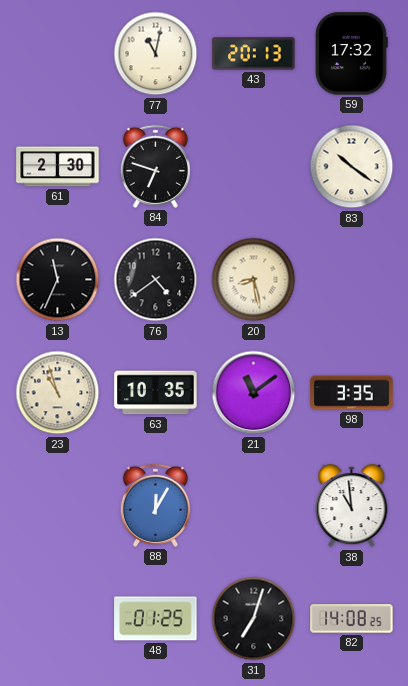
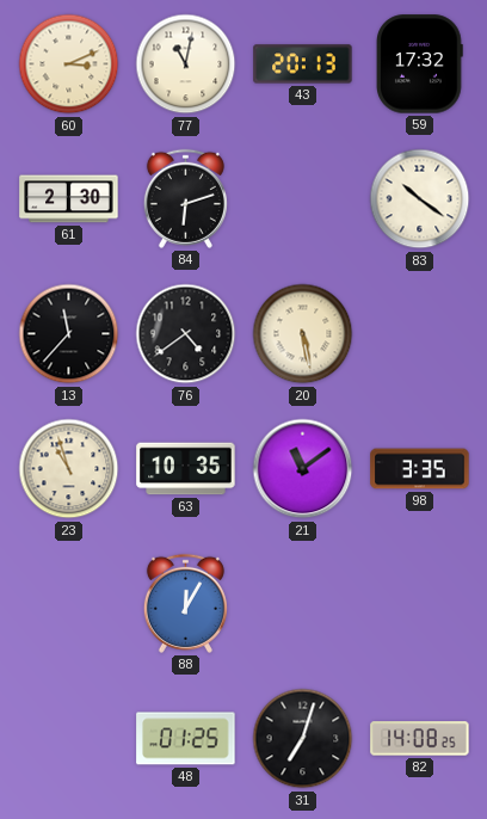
60: none -> 3:11
84: 6:48 -> 6:12
13: 11:34 -> 11:37
20: 8:28 -> 5:28
38: 10:59 -> none
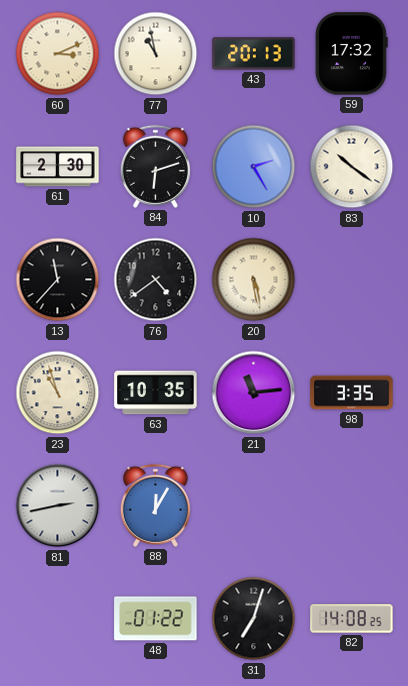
77: 11:02 -> 10:58
10: none -> 2:25
21: 11:09 -> 11:14
81: none -> 2:43
48: 01:25 -> 01:22
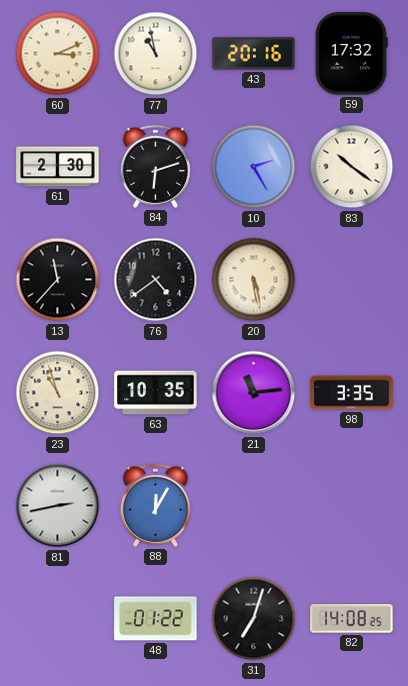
43: 20:13 -> 20:16
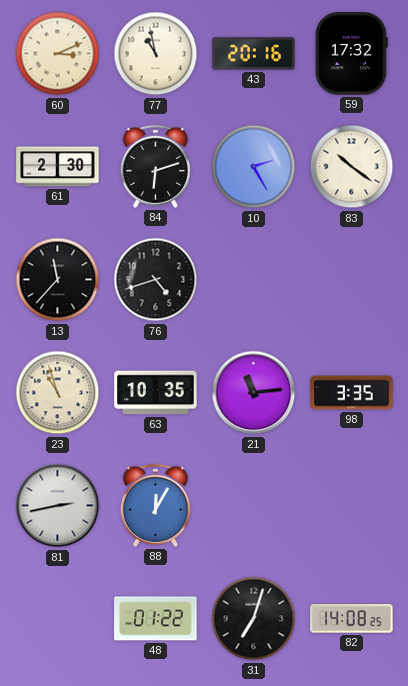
76: 4:39 -> 4:42
20: 5:28 -> none
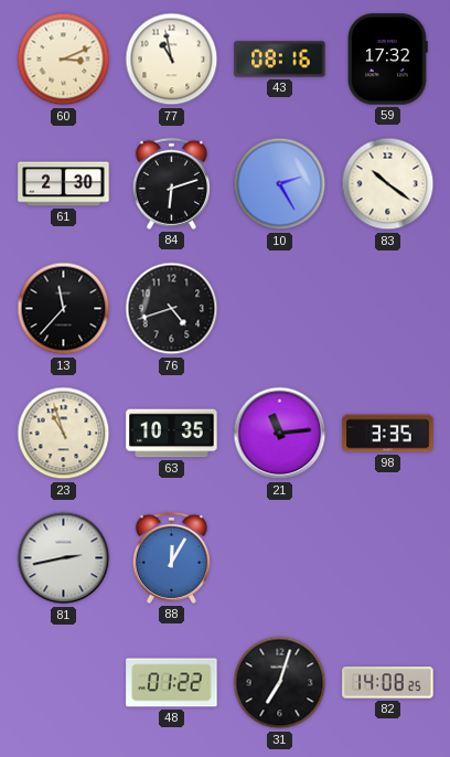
43: 20:16 -> 08:16
